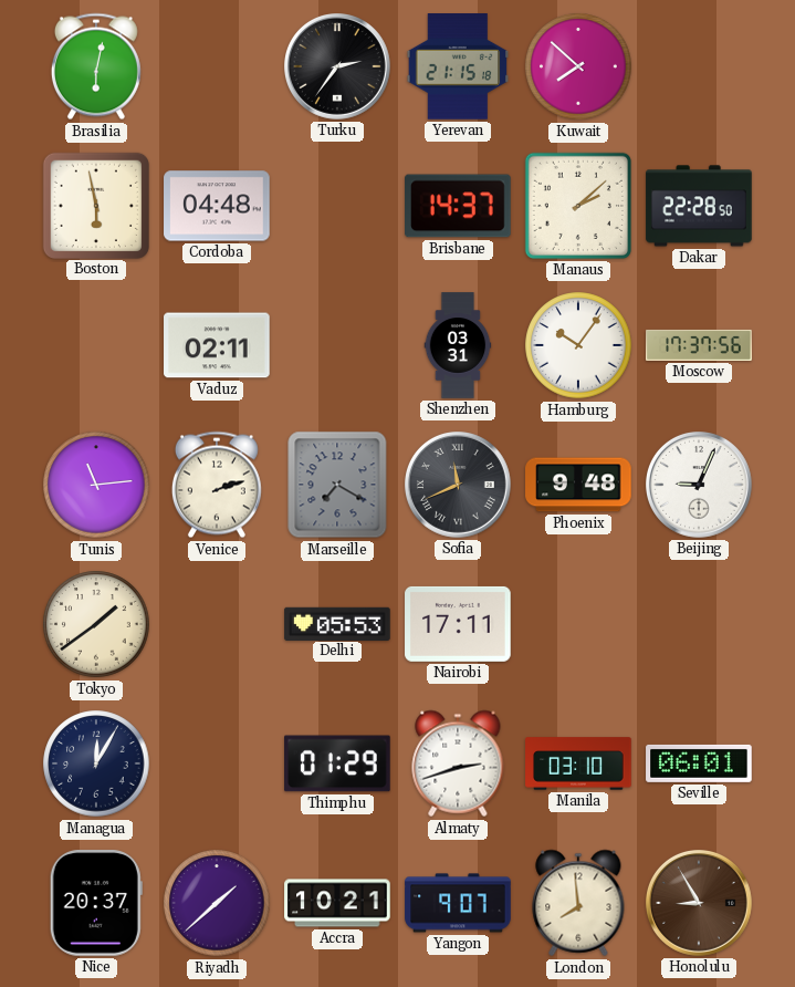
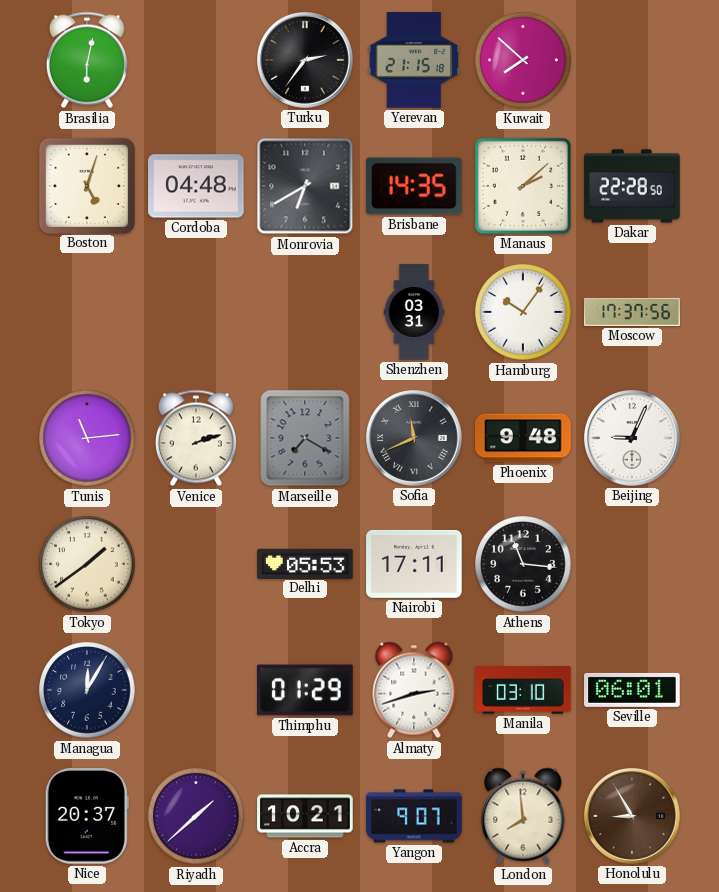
Boston: 5:58 -> 5:03
Monrovia: none -> 6:40
Brisbane: 14:37 -> 14:35
Vaduz: 02:11 -> none
Athens: none -> 11:16
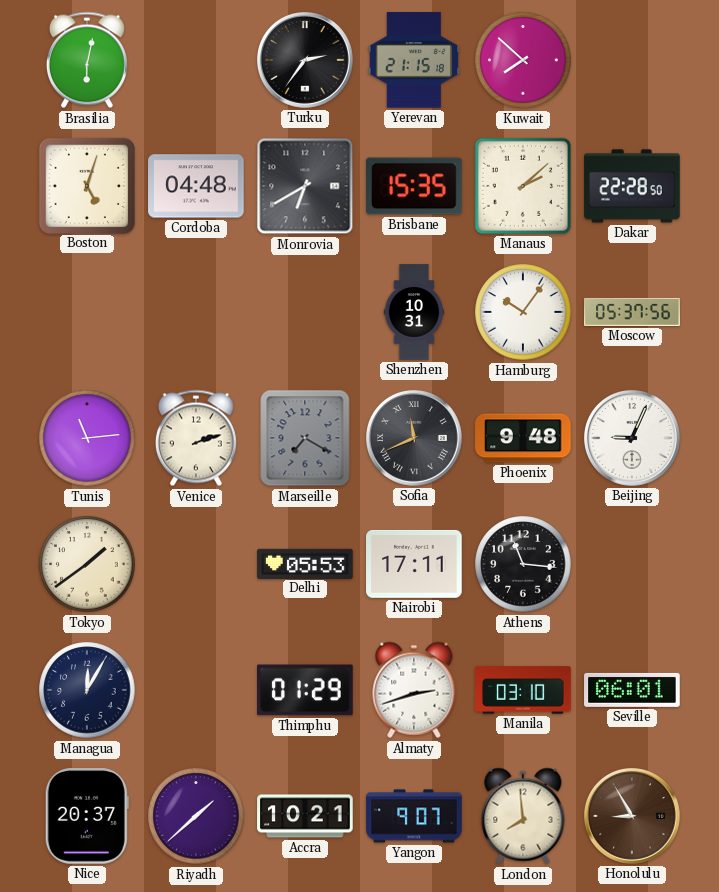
Brisbane: 14:35 -> 15:35
Shenzhen: 03:31 -> 10:31
Moscow: 17:37 -> 05:37
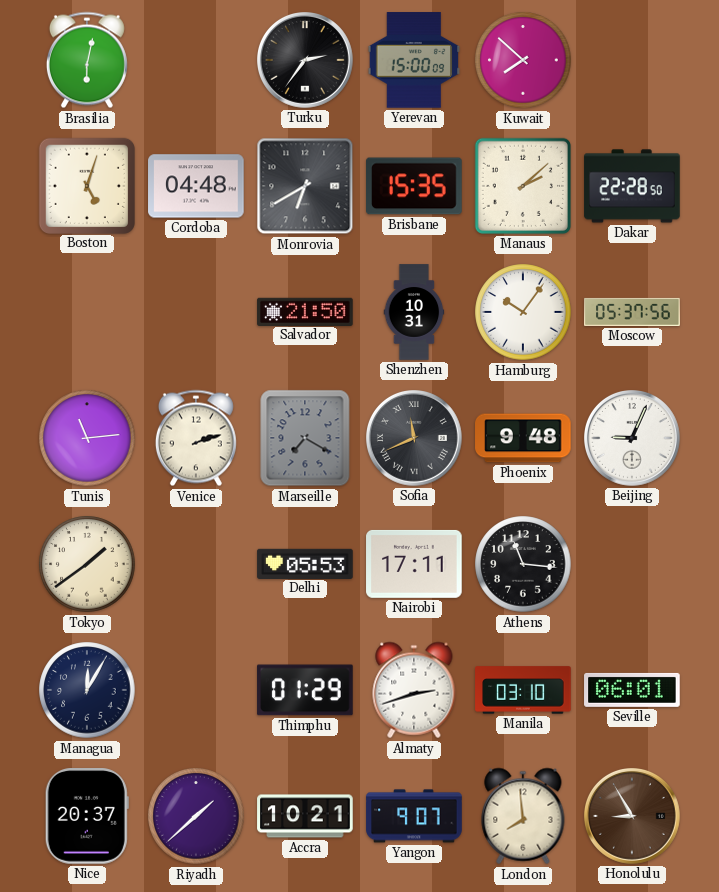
Yerevan: 21:15 -> 15:00
Salvador: none -> 21:50
